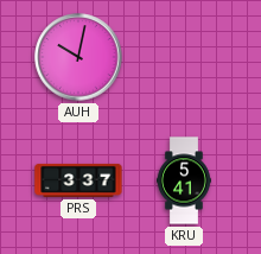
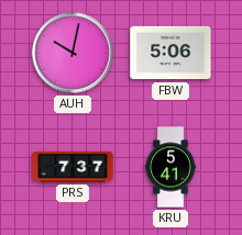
FBW: none -> 5:06
PRS: 3:37 -> 7:37
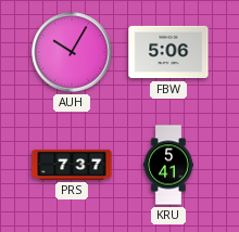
AUH: 10:02 -> 10:05
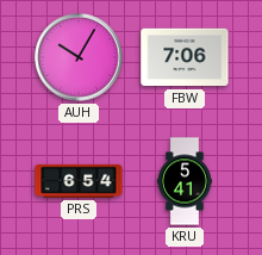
FBW: 5:06 -> 7:06
PRS: 7:37 -> 6:54
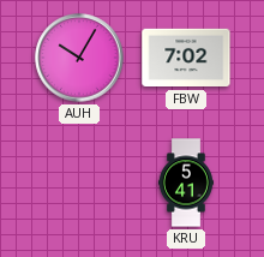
FBW: 7:06 -> 7:02
PRS: 6:54 -> none
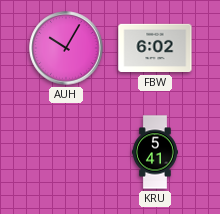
FBW: 7:02 -> 6:02
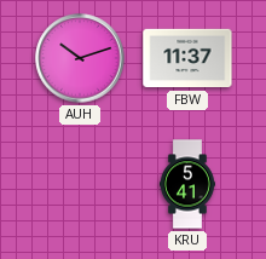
AUH: 10:05 -> 10:12
FBW: 6:02 -> 11:37
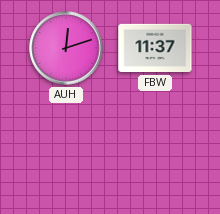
AUH: 10:12 -> 12:12
KRU: 5:41 -> none
